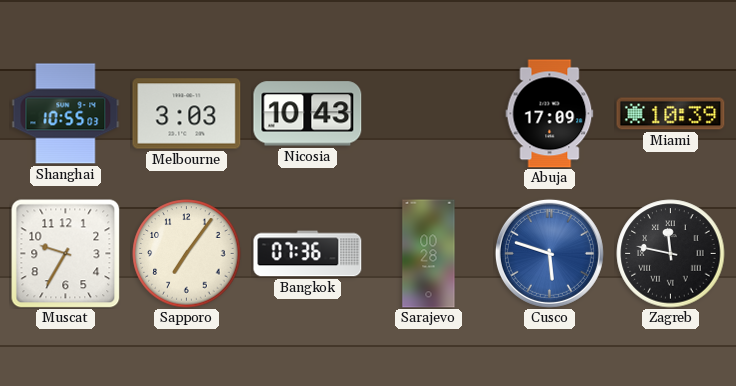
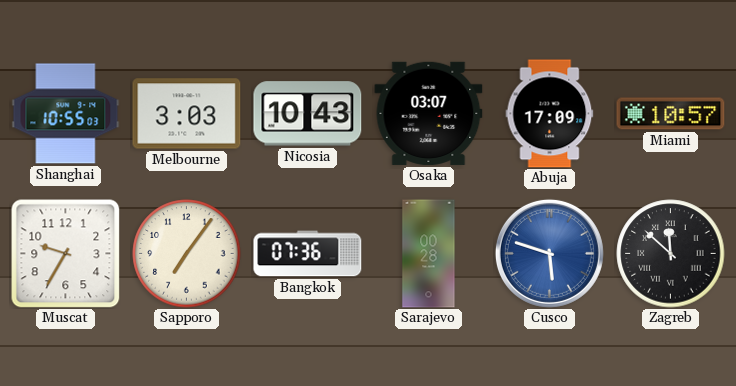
Osaka: none -> 03:07
Miami: 10:39 -> 10:57
Zagreb: 11:47 -> 11:52
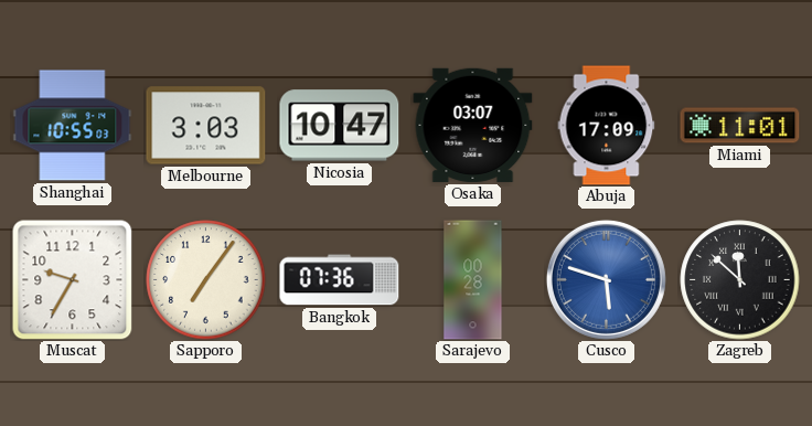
Nicosia: 10:43 -> 10:47
Miami: 10:57 -> 11:01
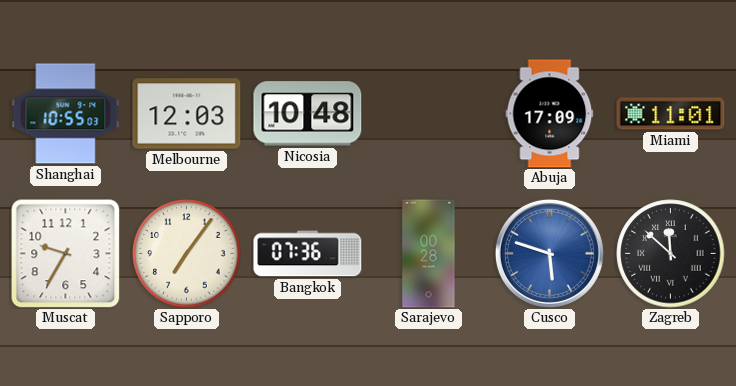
Melbourne: 3:03 -> 12:03
Nicosia: 10:47 -> 10:48
Osaka: 03:07 -> none
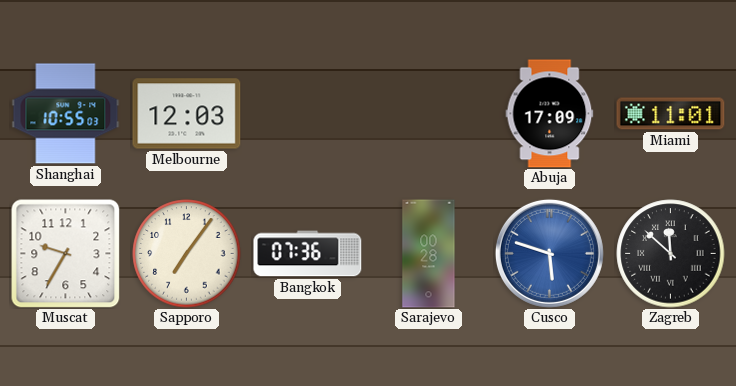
Nicosia: 10:48 -> none
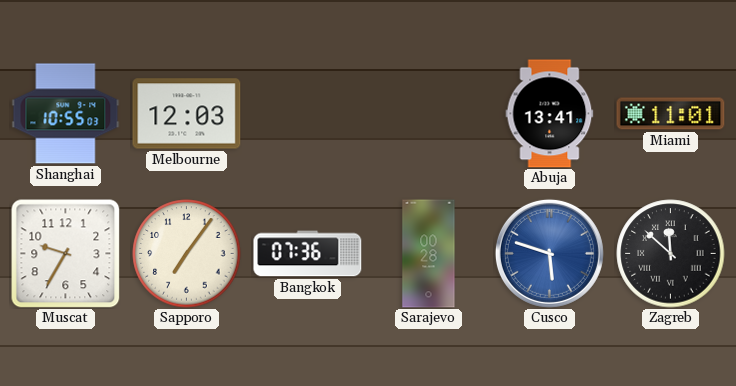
Abuja: 17:09 -> 13:41
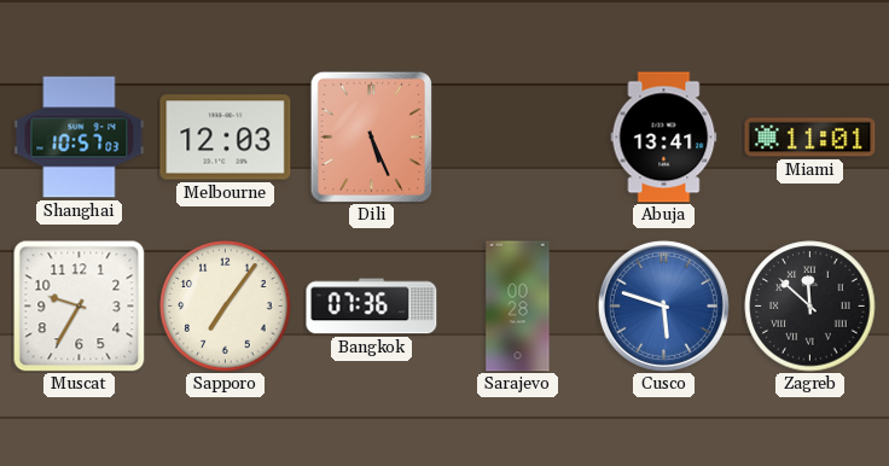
Shanghai: 10:55 -> 10:57
Dili: none -> 5:26
